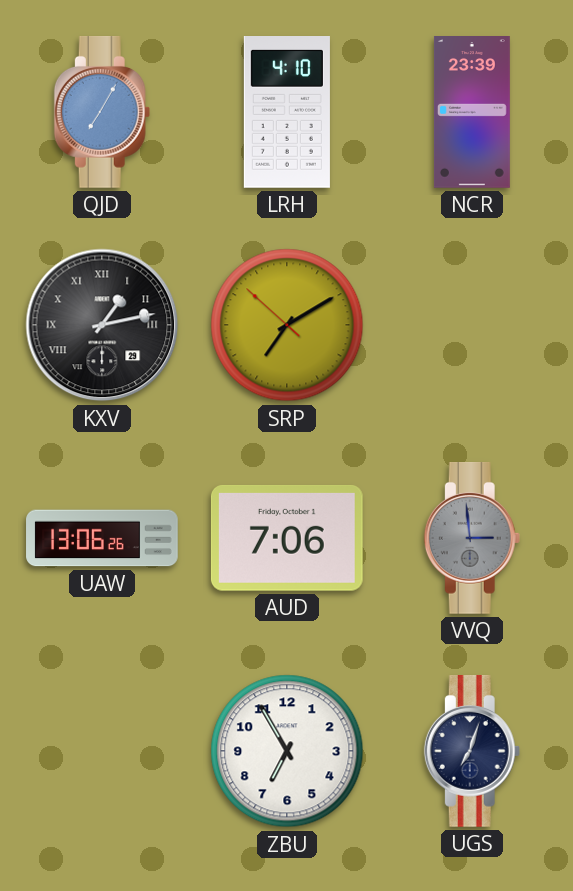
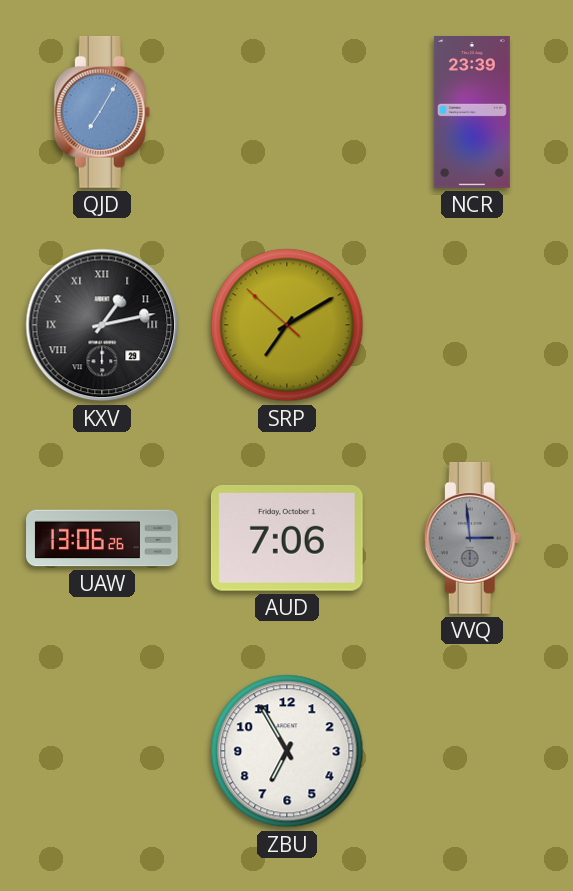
LRH: 4:10 -> none
UGS: 7:03 -> none
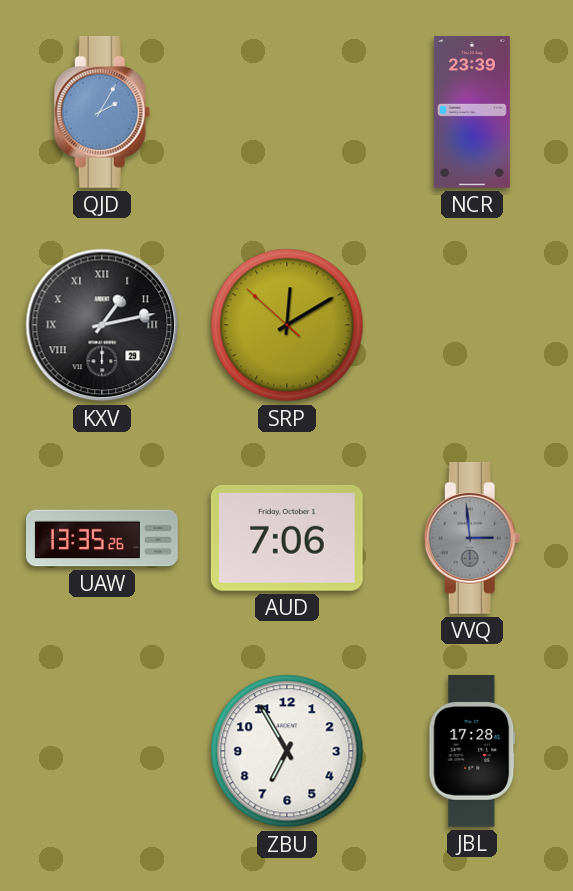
QJD: 7:05 -> 2:05
SRP: 7:09 -> 12:09
UAW: 13:06 -> 13:35
JBL: none -> 17:28
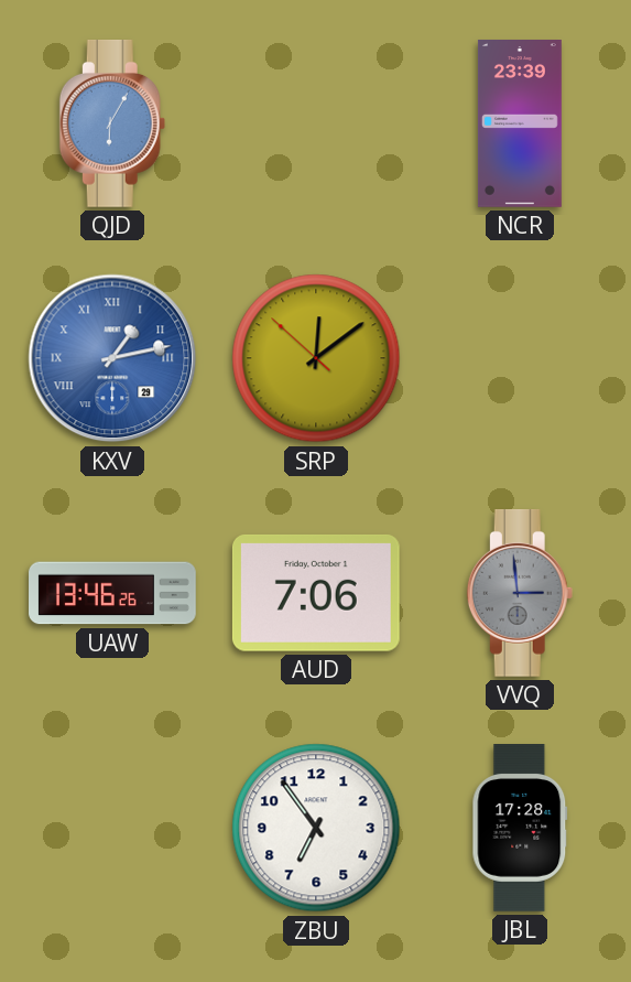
QJD: 2:05 -> 6:05
KXV dial: black -> blue
SRP: 12:09 -> 12:08
UAW: 13:35 -> 13:46
ZBU: 6:55 -> 6:54
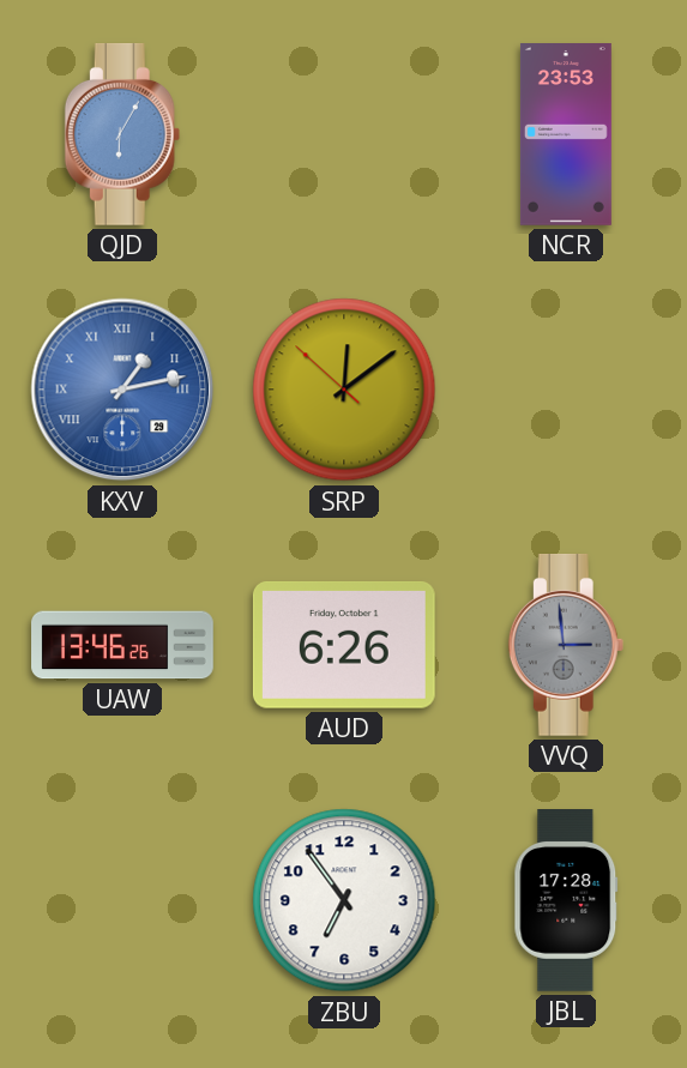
NCR: 23:39 -> 23:53
AUD: 7:06 -> 6:26
